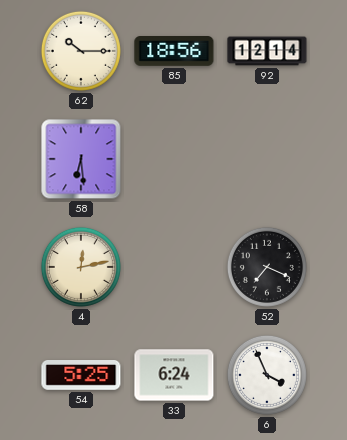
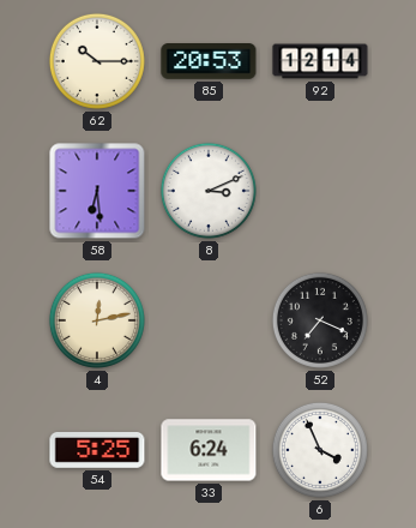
85: 18:56 -> 20:53
8: none -> 3:11
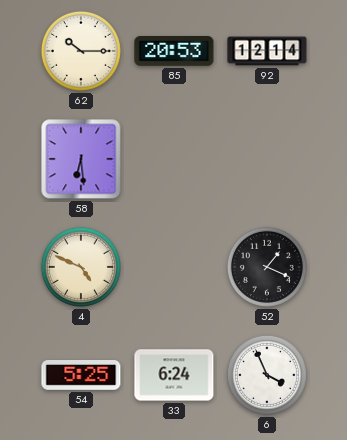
8: 3:11 -> none
4: 12:13 -> 4:49
52: 7:19 -> 1:19
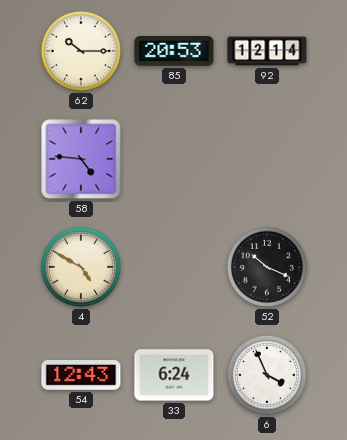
58: 6:29 -> 4:46
4: 4:49 -> 4:50
52: 1:19 -> 10:19
54: 5:25 -> 12:43
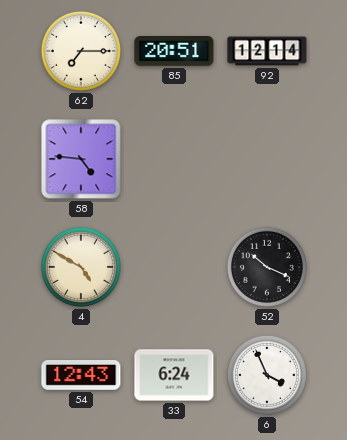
62: 10:15 -> 7:15
85: 20:53 -> 20:51
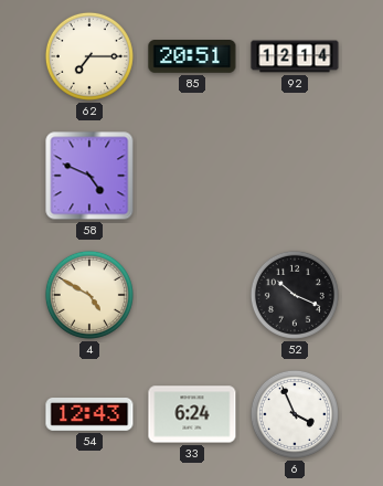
58: 4:46 -> 4:49
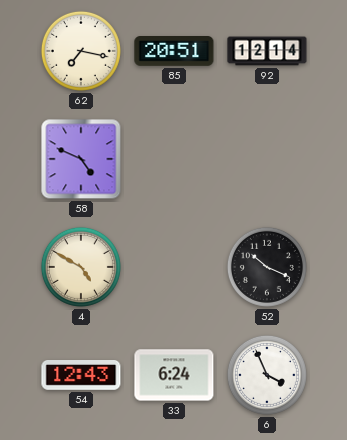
62: 7:15 -> 7:17
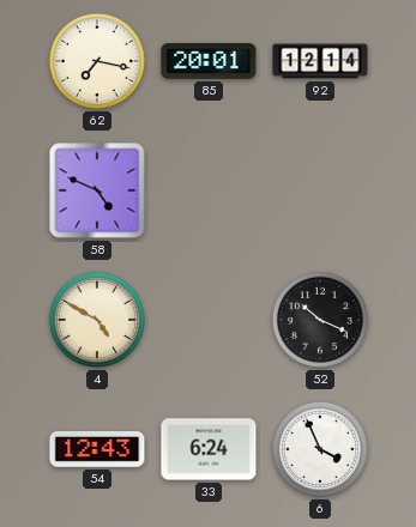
85: 20:51 -> 20:01
